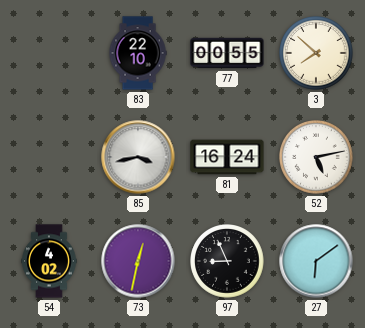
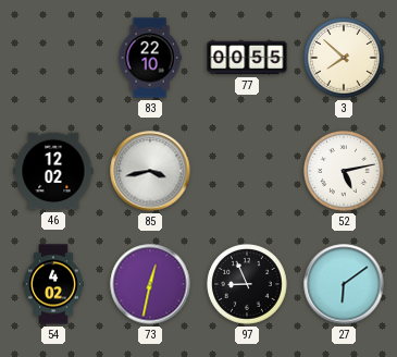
46: none -> 12:02
81: 16:24 -> none
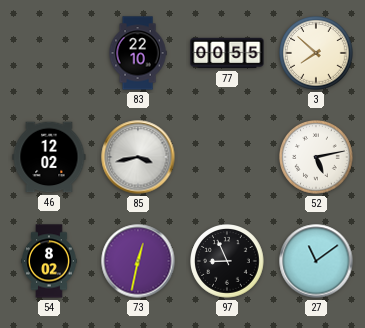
54: 4:02 -> 8:02
27: 6:09 -> 11:09
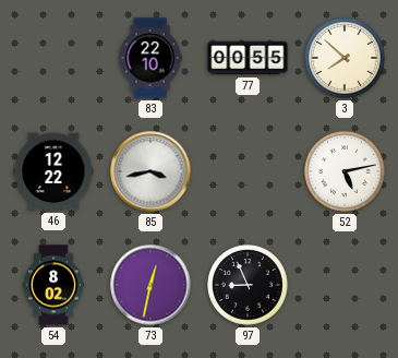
46: 12:02 -> 12:22
27: 11:09 -> none
